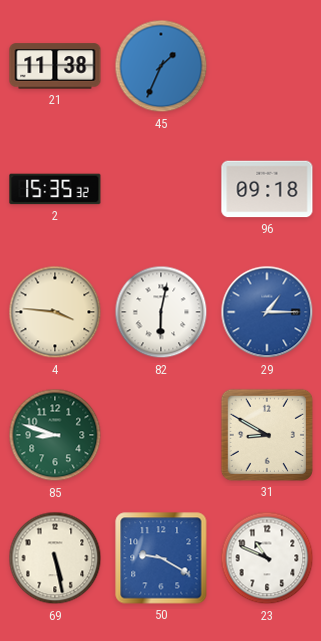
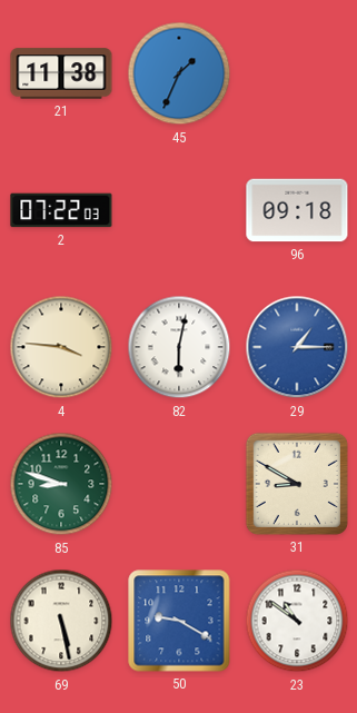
2: 15:35 -> 07:22
23: 10:49 -> 10:51
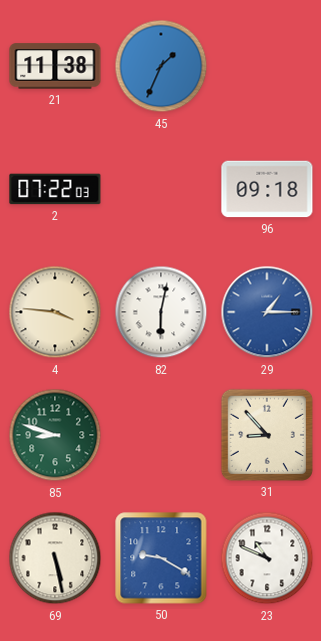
31: 8:50 -> 8:53
23: 10:51 -> 10:49
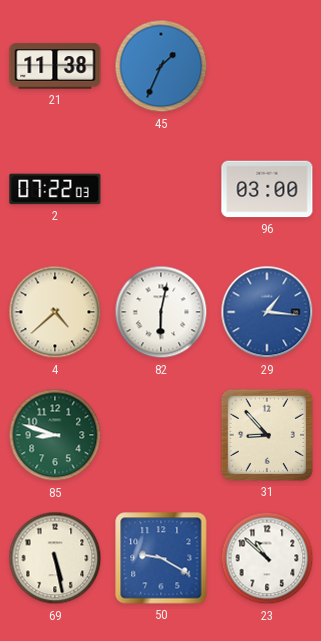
96: 09:18 -> 03:00
4: 3:46 -> 4:38
29: 1:15 -> 1:16
23: 10:49 -> 10:52
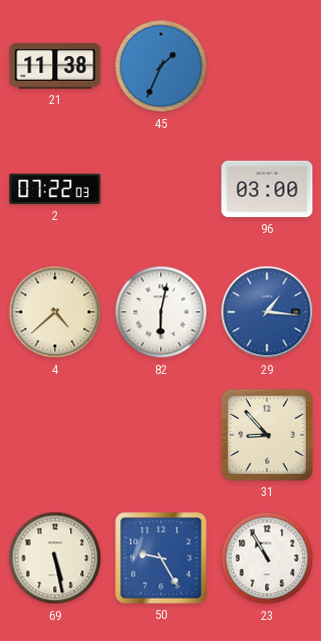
85: 8:48 -> none
50: 9:20 -> 9:25
23: 10:52 -> 10:55
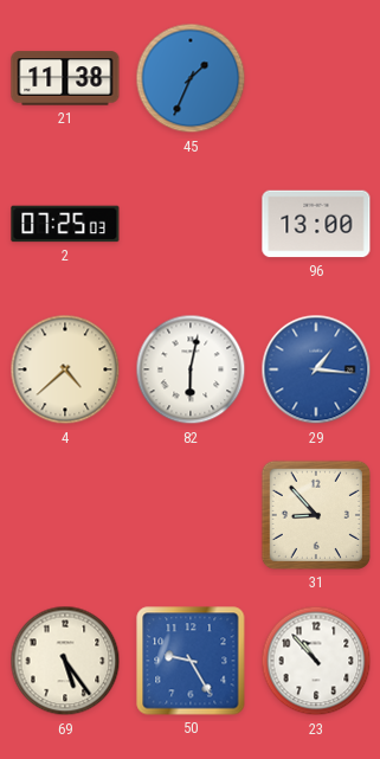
2: 07:22 -> 07:25
96: 03:00 -> 13:00
69: 5:28 -> 5:24
23: 10:55 -> 10:53
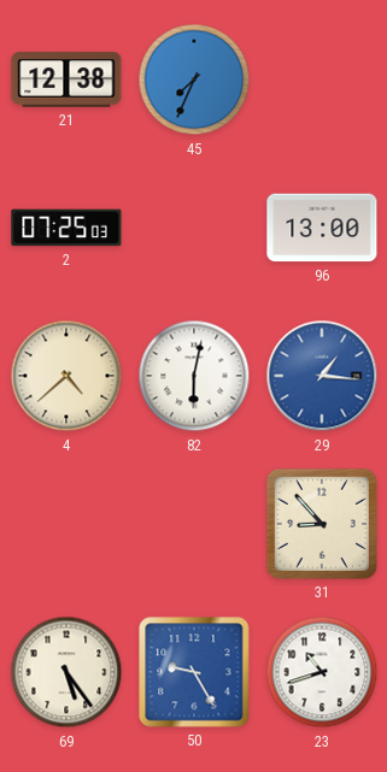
21: 11:38 -> 12:38
45: 1:34 -> 7:34
23: 10:53 -> 10:42
